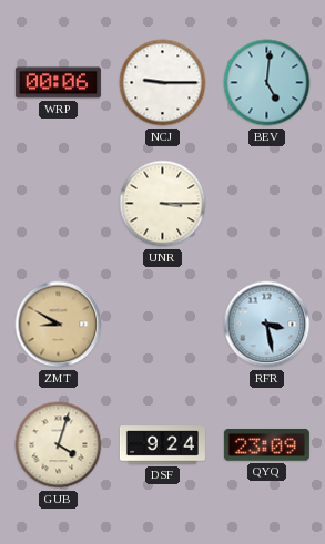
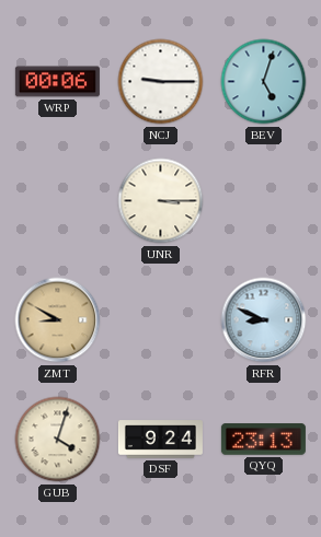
BEV: 5:01 -> 5:03
RFR: 3:28 -> 8:49
QYQ: 23:09 -> 23:13
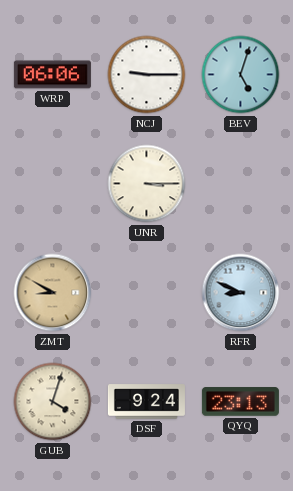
WRP: 00:06 -> 06:06
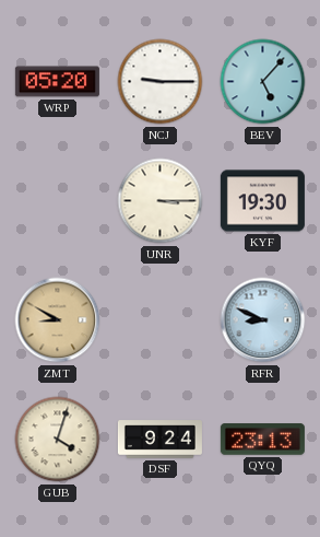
WRP: 06:06 -> 05:20
BEV: 5:03 -> 5:07
KYF: none -> 19:30
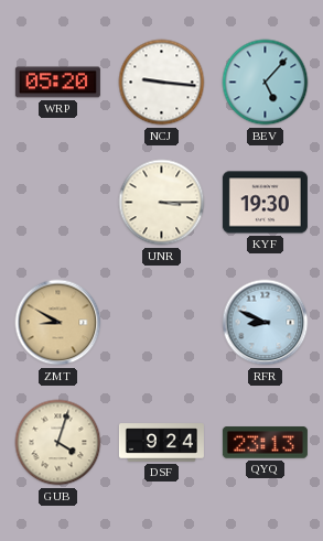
NCJ: 9:15 -> 9:16
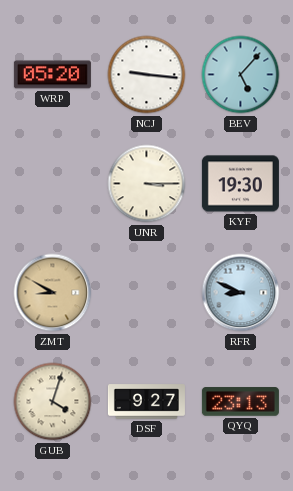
DSF: 9:24 -> 9:27
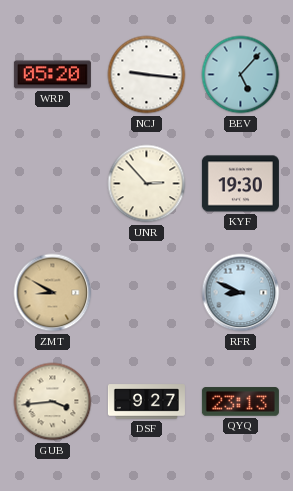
UNR: 3:15 -> 2:53
GUB: 4:03 -> 3:44
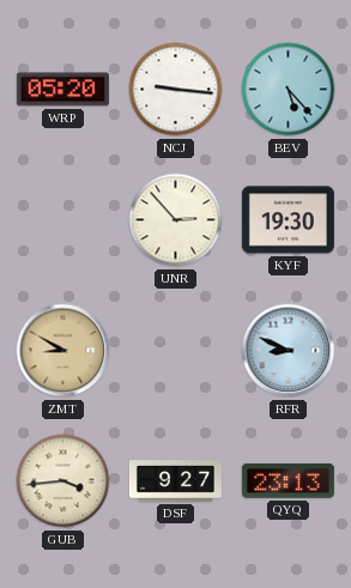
BEV: 5:07 -> 5:23
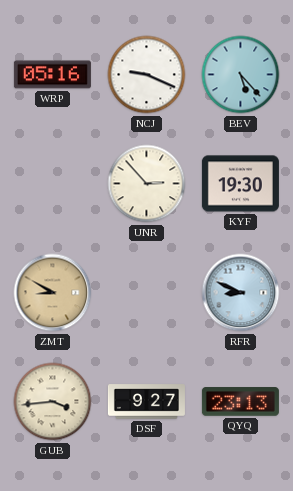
WRP: 05:20 -> 05:16
NCJ: 9:16 -> 9:19
